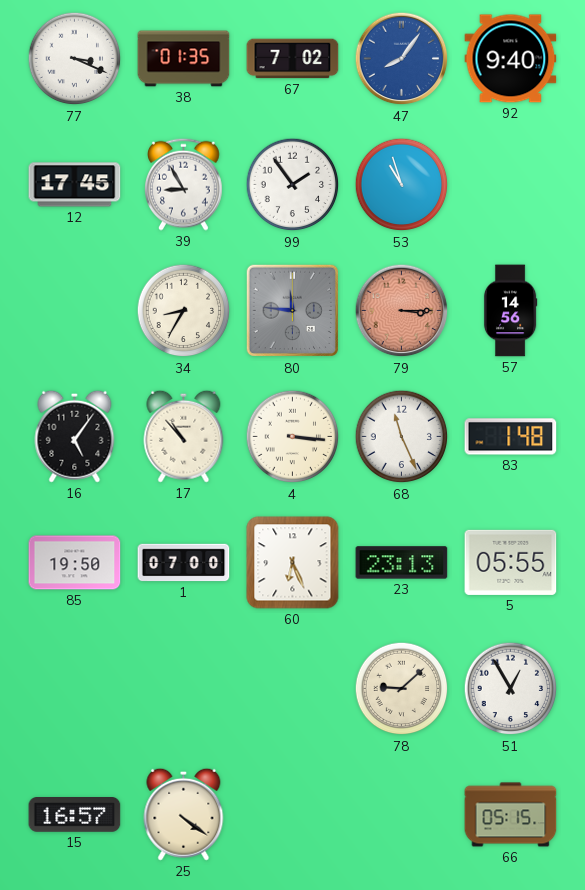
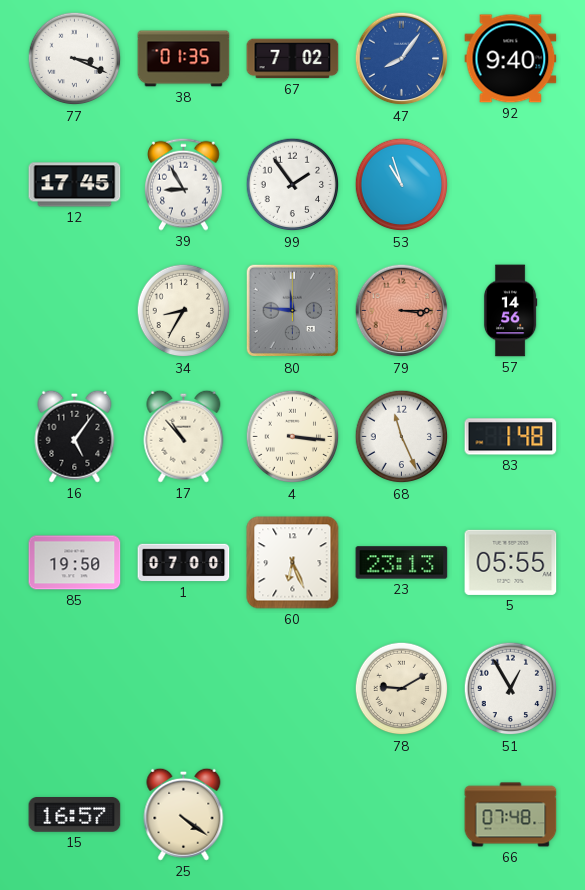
78: 9:08 -> 9:10
66: 05:15 -> 07:48
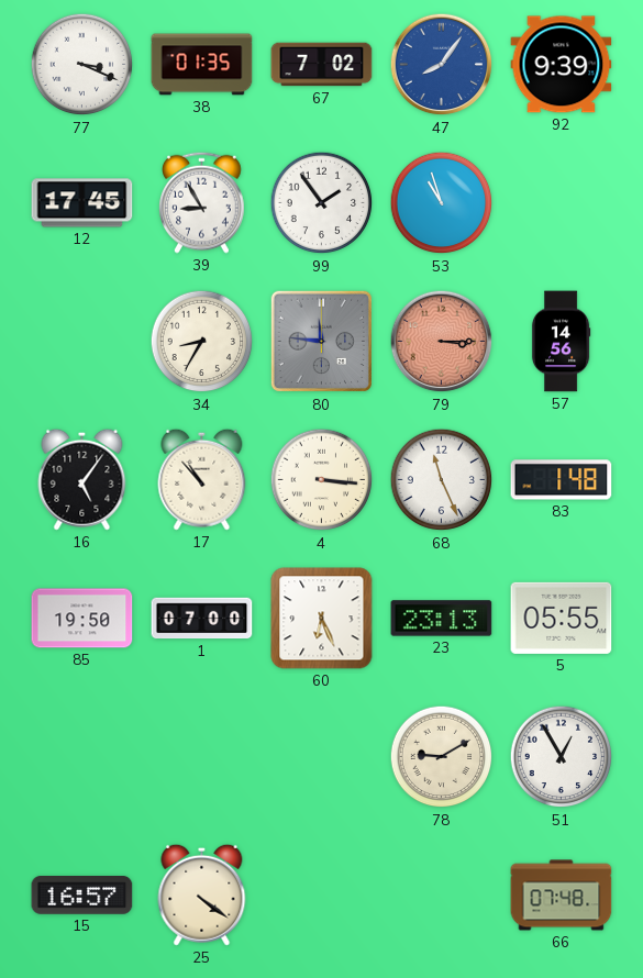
92: 9:40 -> 9:39
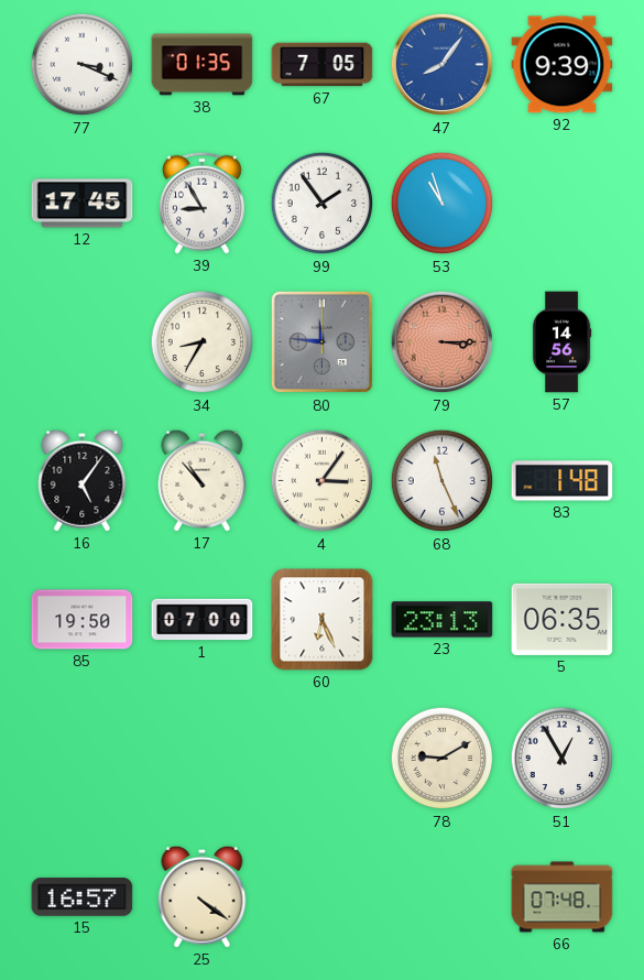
67: 7:02 -> 7:05
4: 3:16 -> 3:06
5: 05:55 -> 06:35
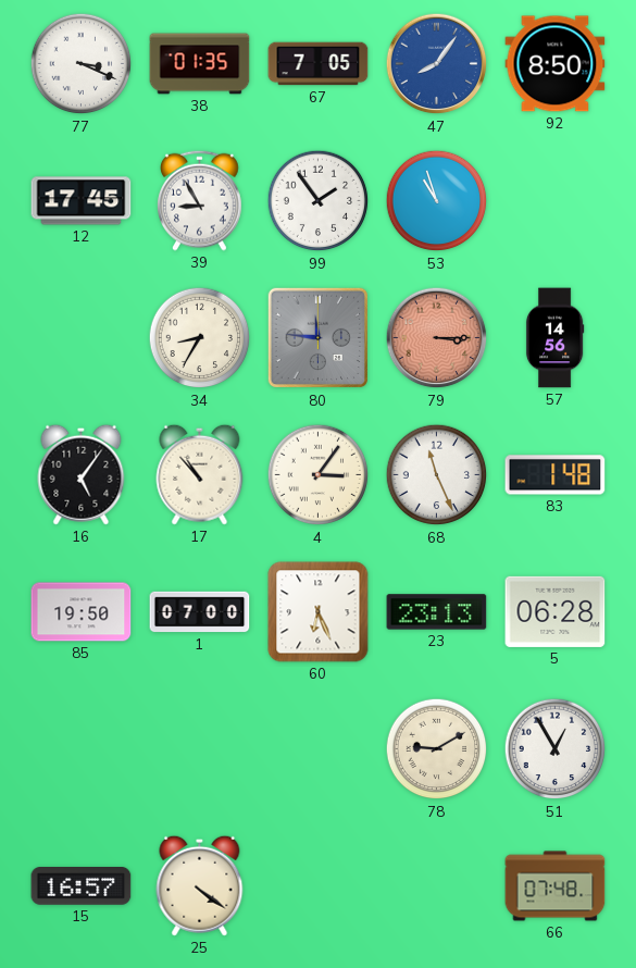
92: 9:39 -> 8:50
5: 06:35 -> 06:28
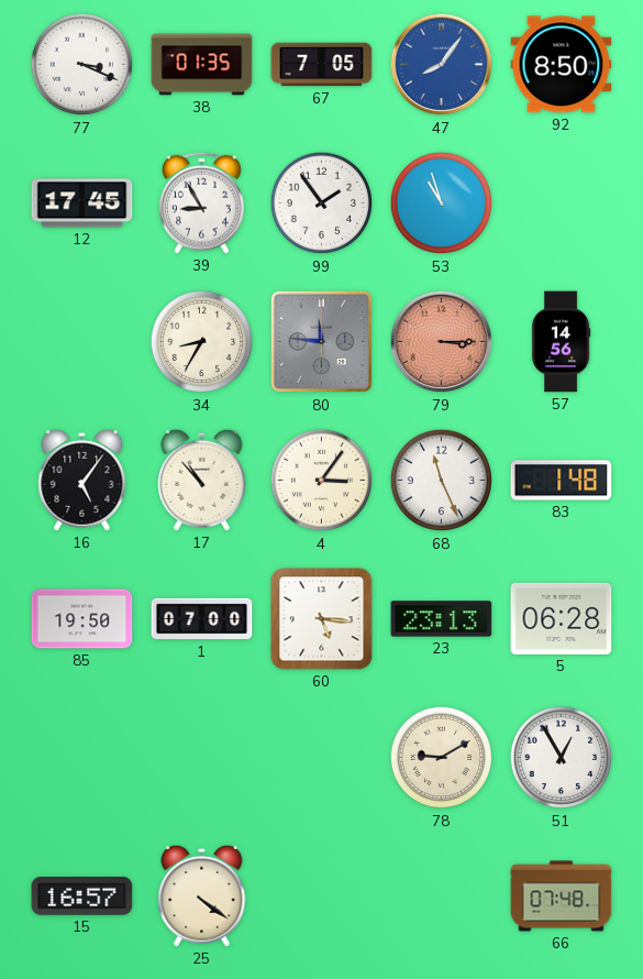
60: 6:26 -> 5:16
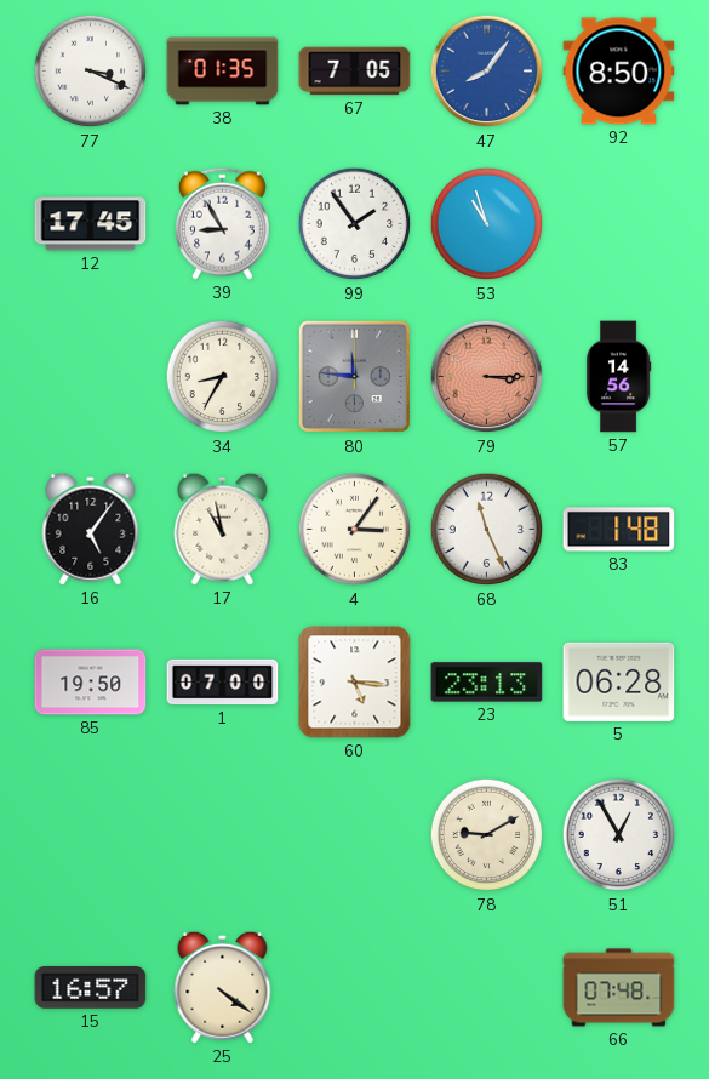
17: 10:53 -> 10:58
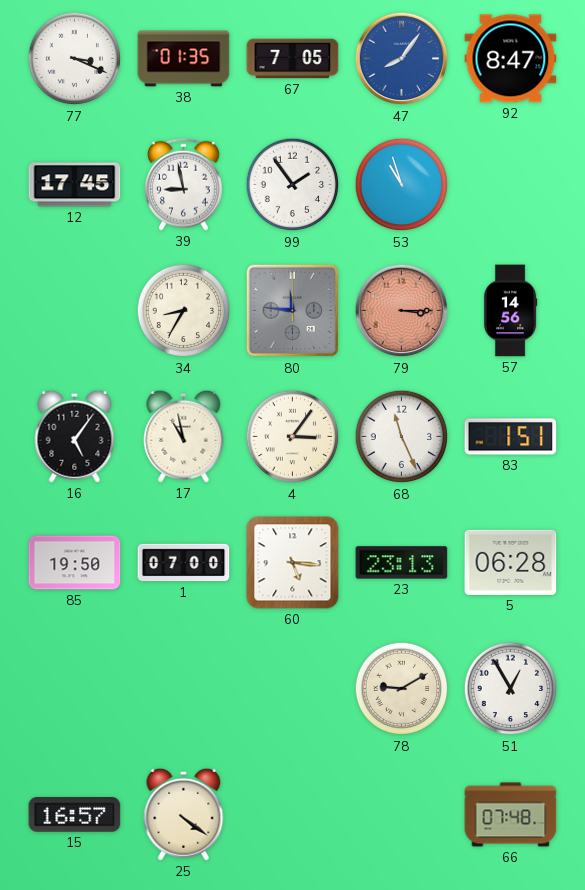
92: 8:50 -> 8:47
39: 8:55 -> 8:58
83: 1:48 -> 1:51
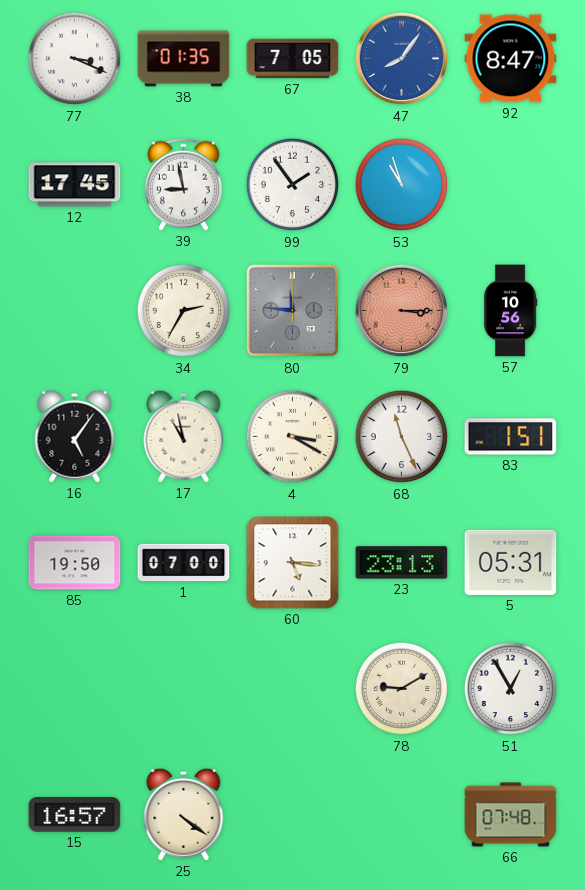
34: 8:35 -> 2:35
57: 14:56 -> 10:56
4: 3:06 -> 3:20
5: 06:28 -> 05:31
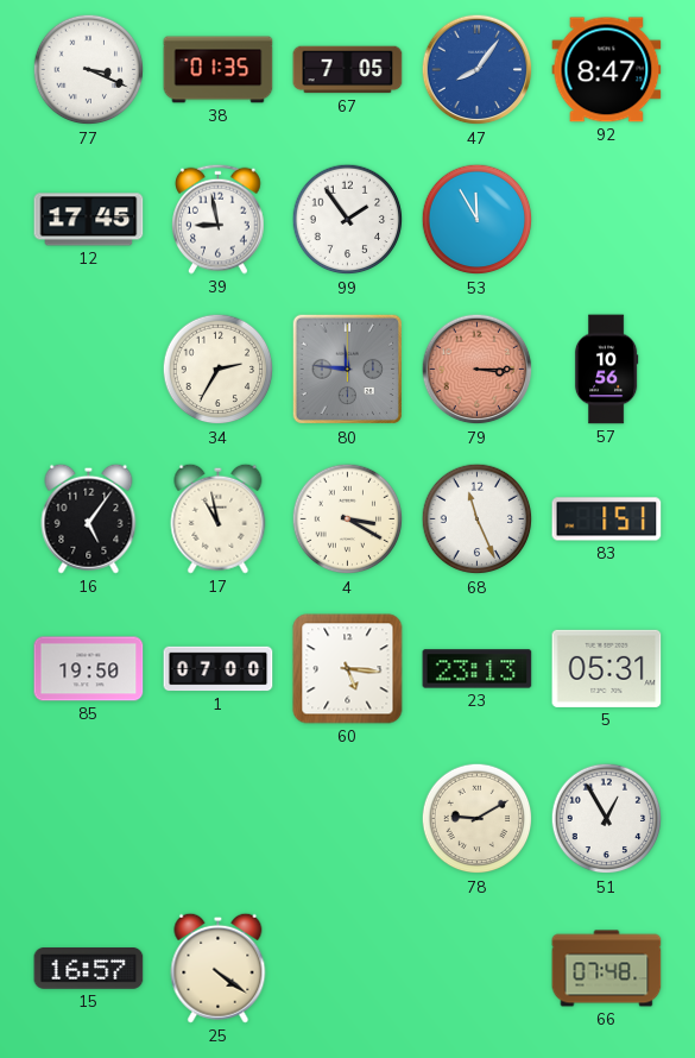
53: 10:57 -> 11:55
